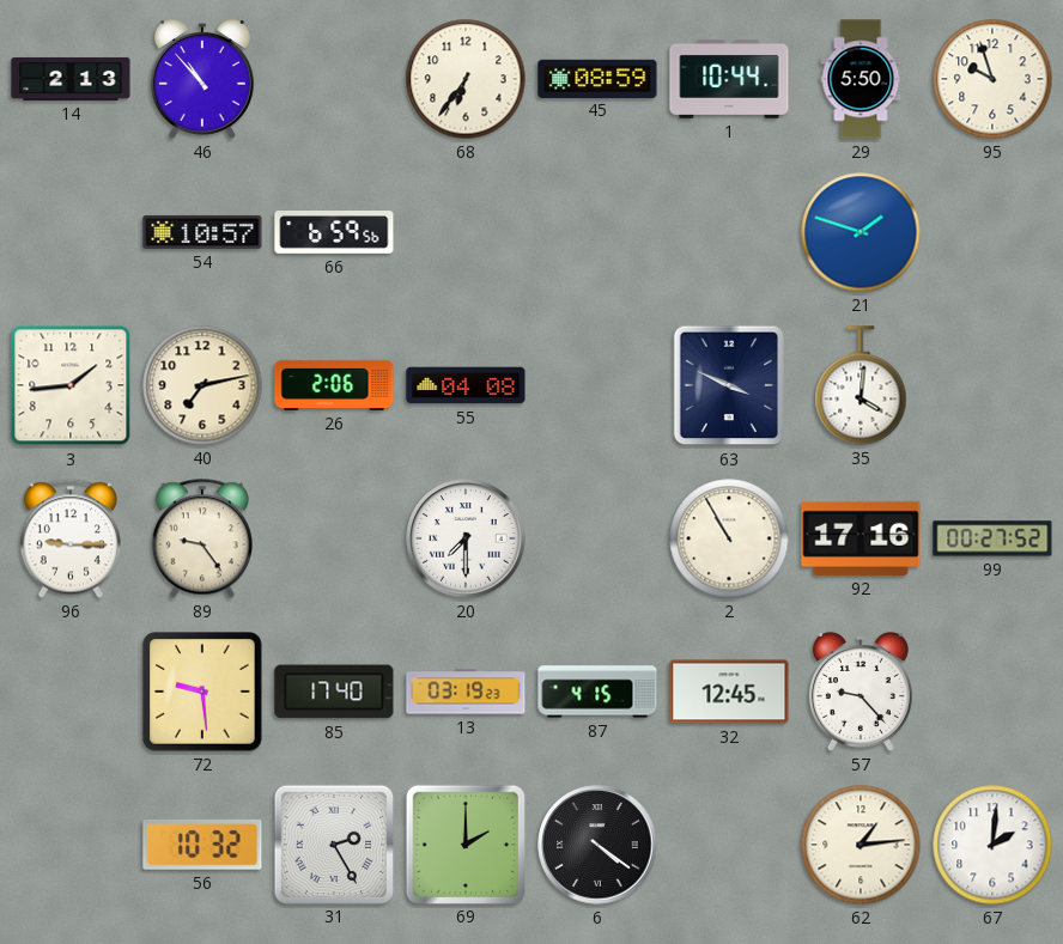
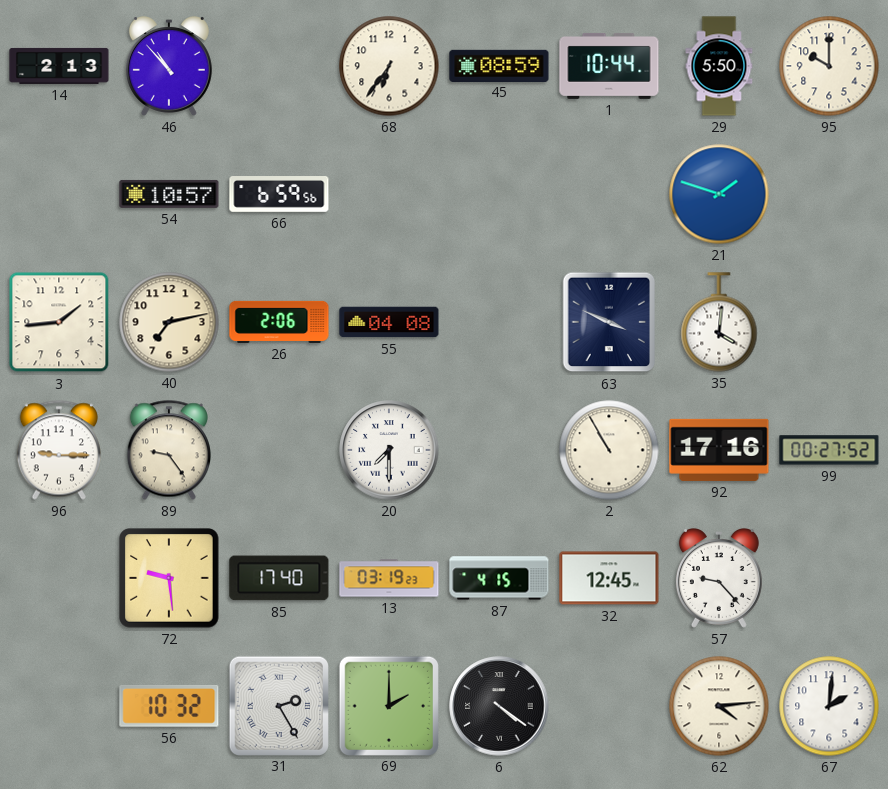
95: 9:57 -> 10:00
62: 1:14 -> 4:14
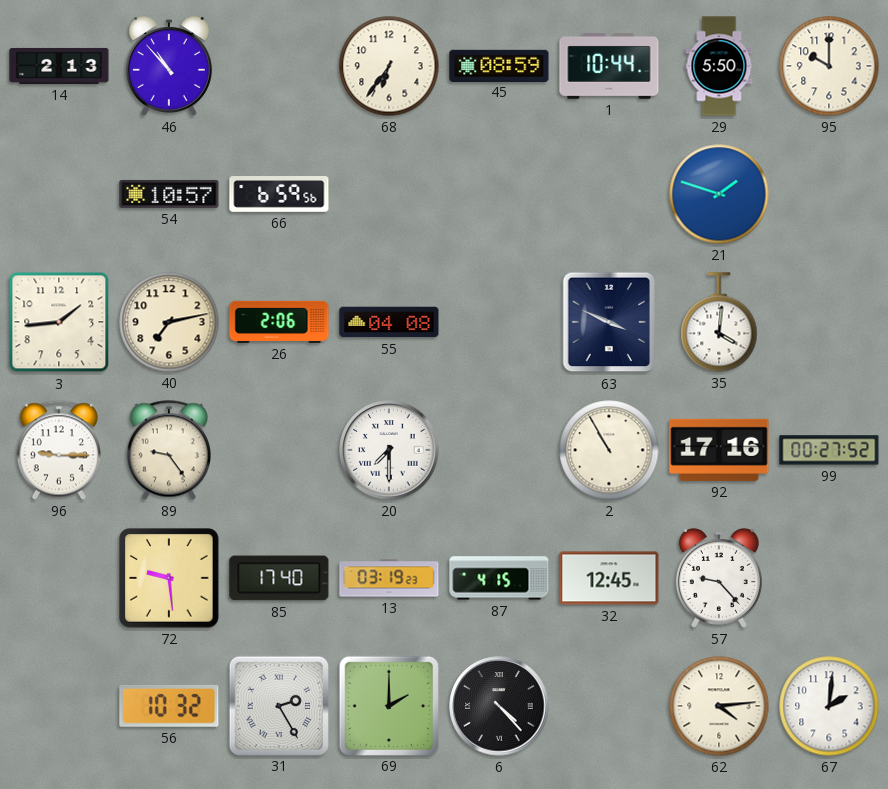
6: 4:21 -> 4:23
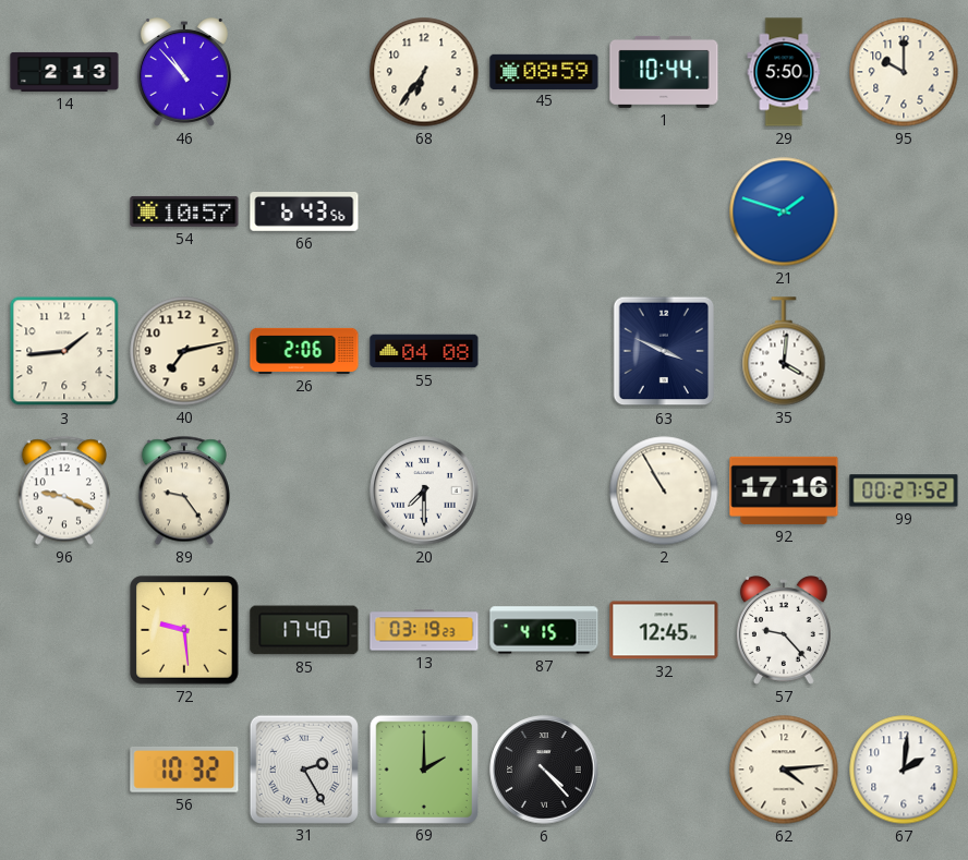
66: 6:59 -> 6:43
96: 9:15 -> 9:19
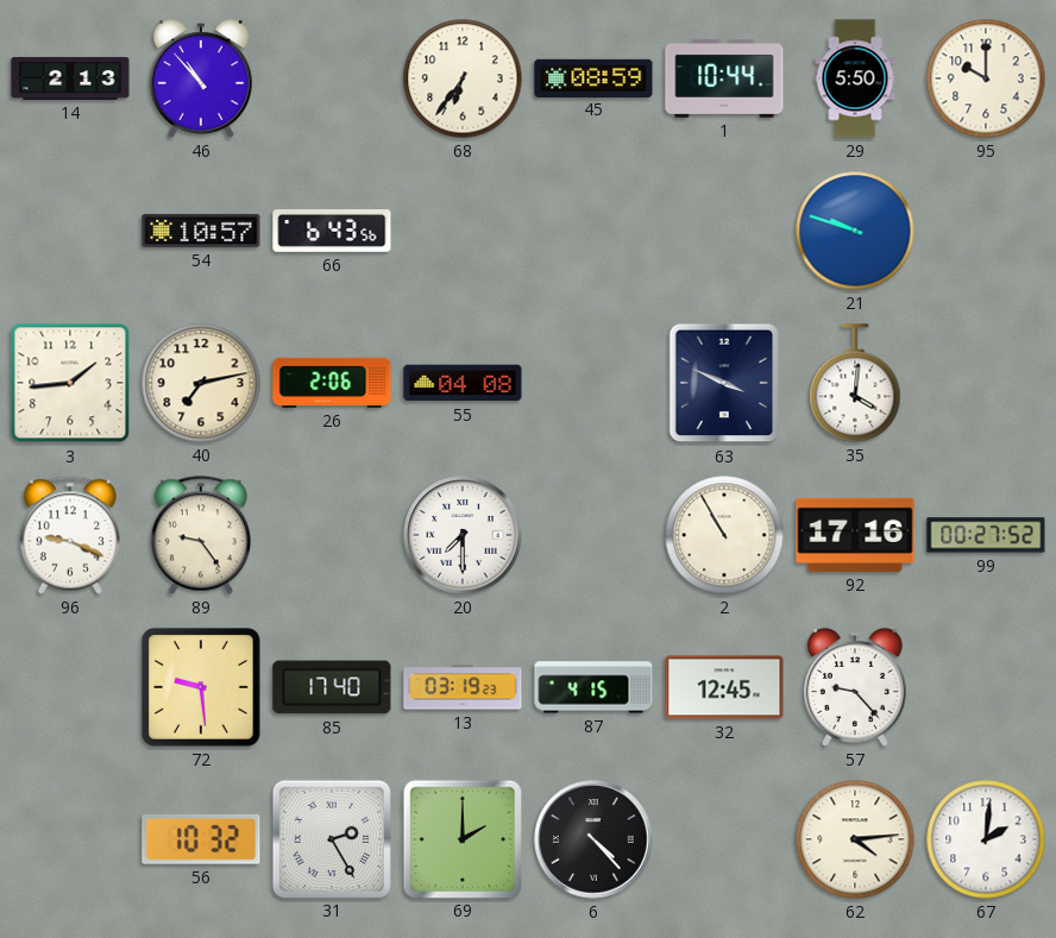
21: 1:48 -> 9:48
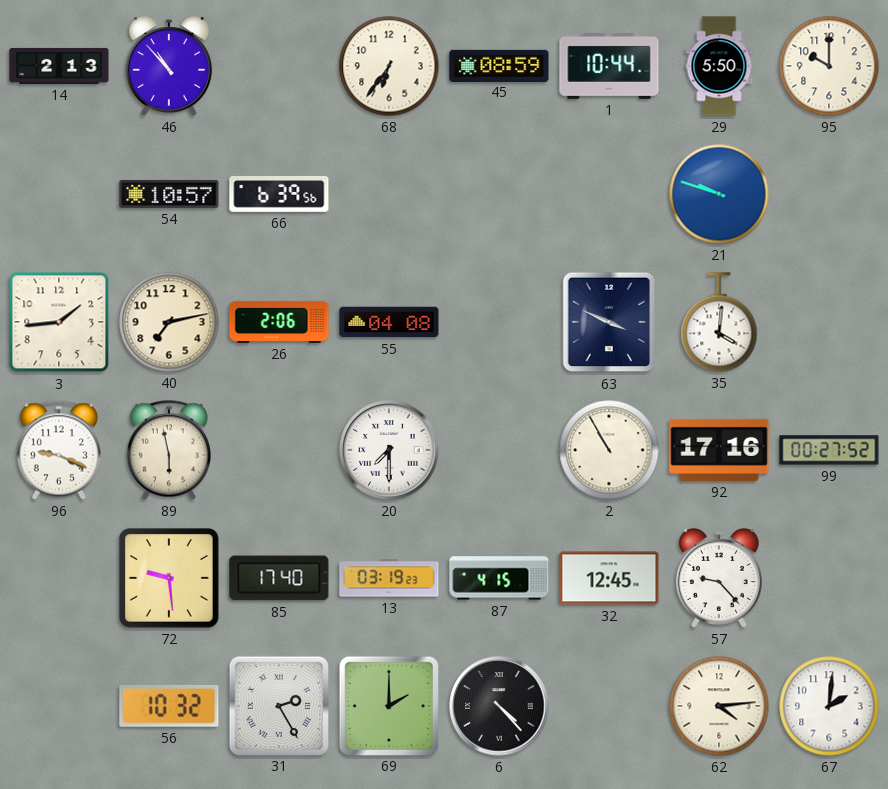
66: 6:43 -> 6:39
89: 9:24 -> 5:58
